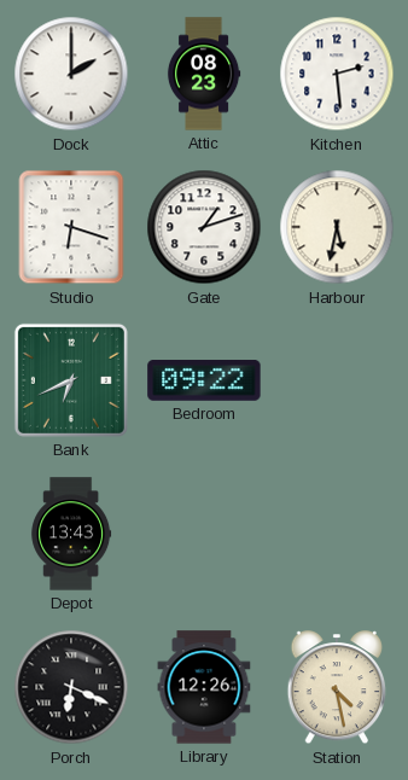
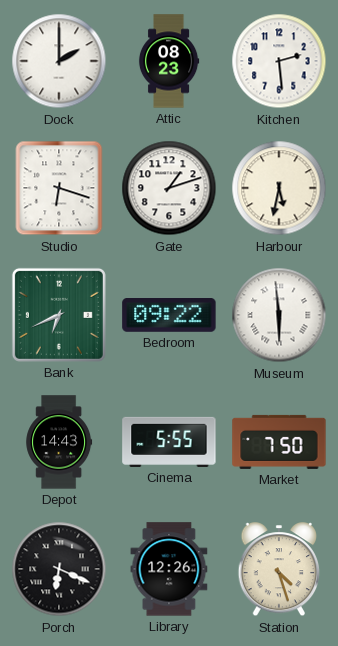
Museum: none -> 5:59
Depot: 13:43 -> 14:43
Cinema: none -> 5:55
Market: none -> 7:50
Station: 4:28 -> 4:27
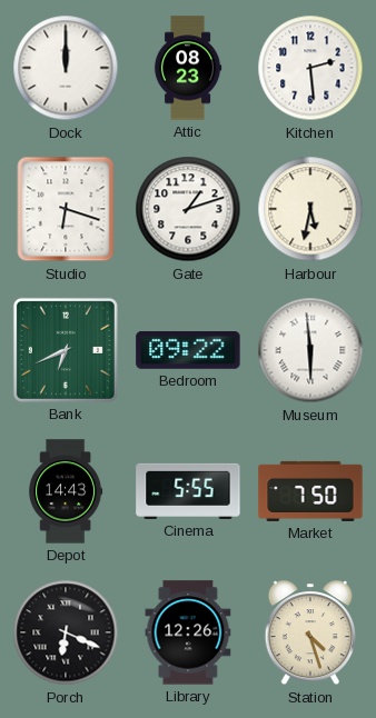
Dock: 2:00 -> 12:00
